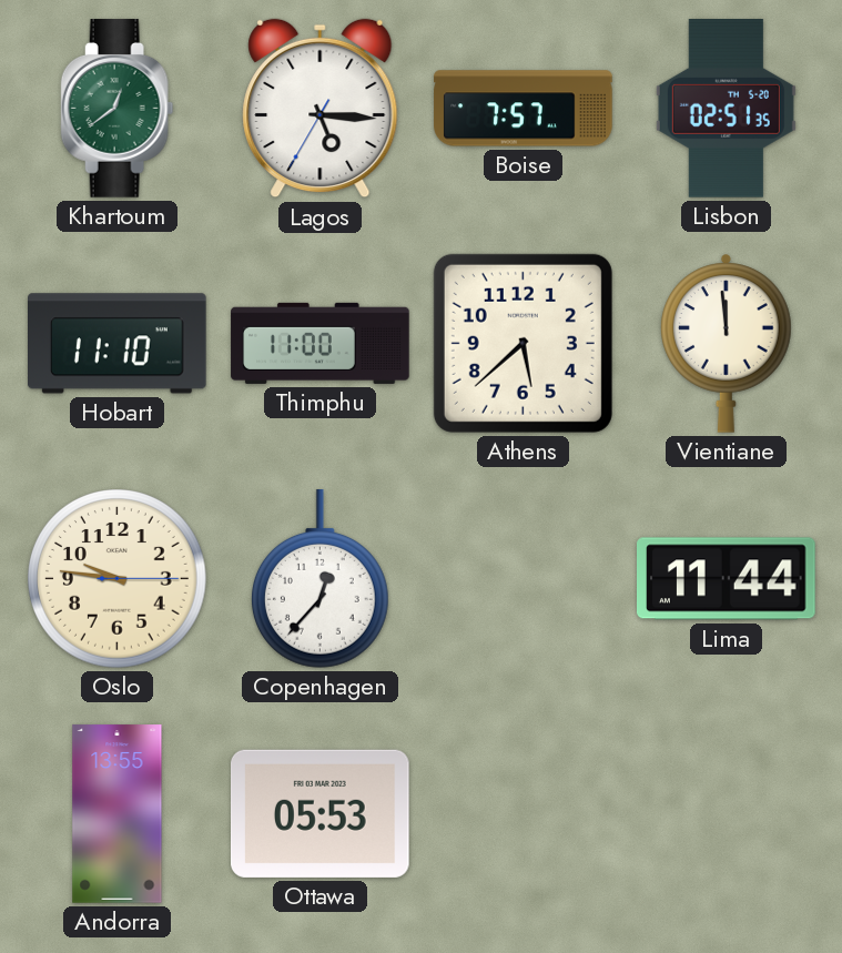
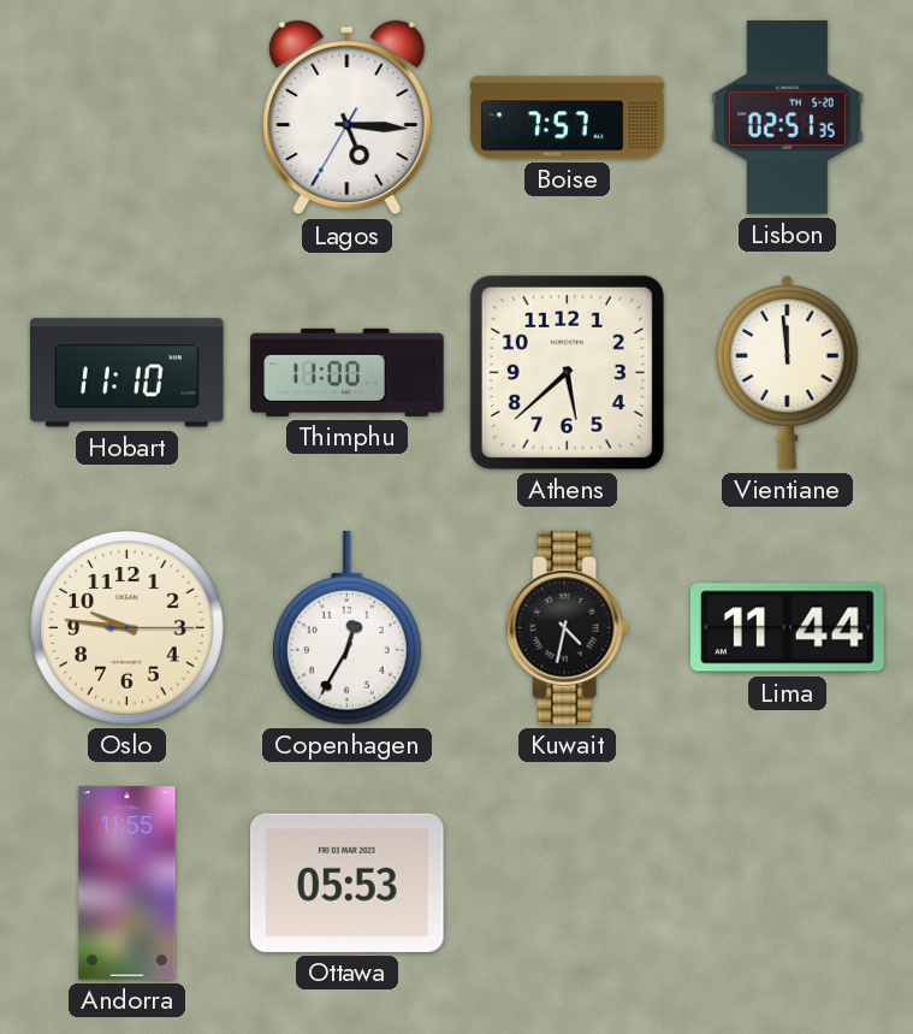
Khartoum: 12:39 -> none
Copenhagen: 12:37 -> 12:35
Kuwait: none -> 4:32
Andorra: 13:55 -> 11:55
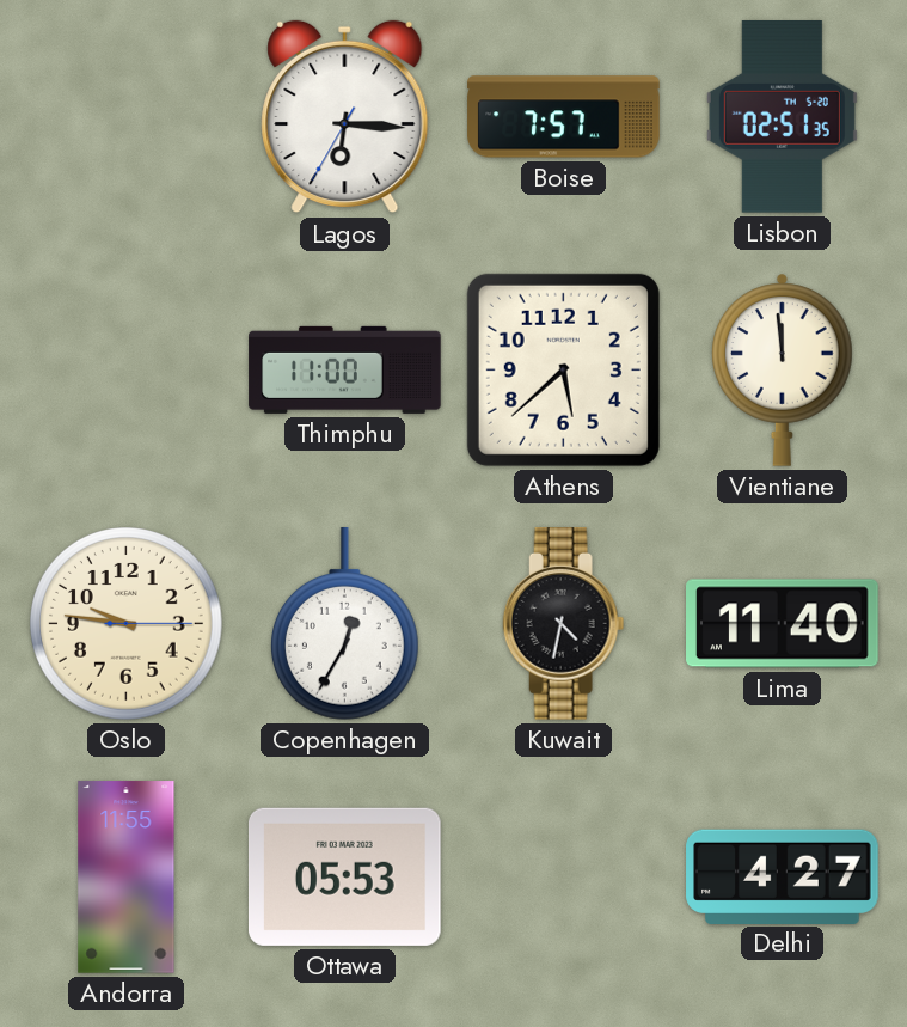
Lagos: 5:15 -> 6:15
Hobart: 11:10 -> none
Lima: 11:44 -> 11:40
Delhi: none -> 4:27
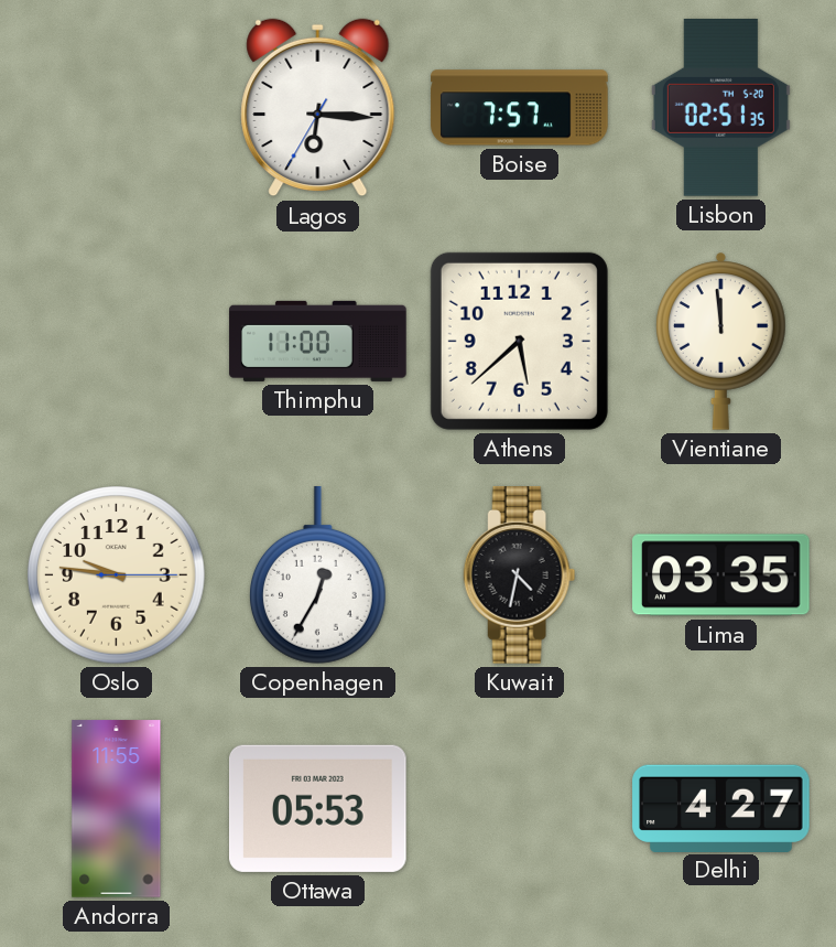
Lima: 11:40 -> 03:35
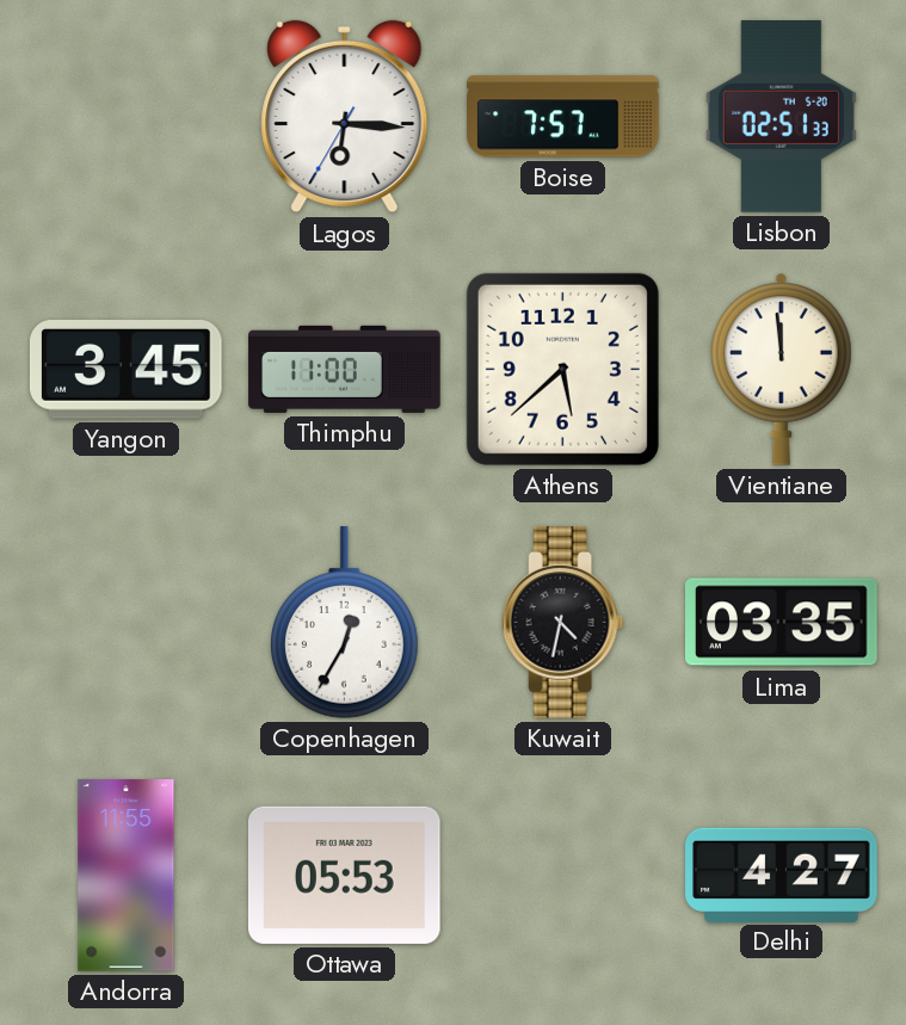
Lisbon: 02:51:35 -> 02:51:33
Yangon: none -> 3:45
Oslo: 9:46 -> none
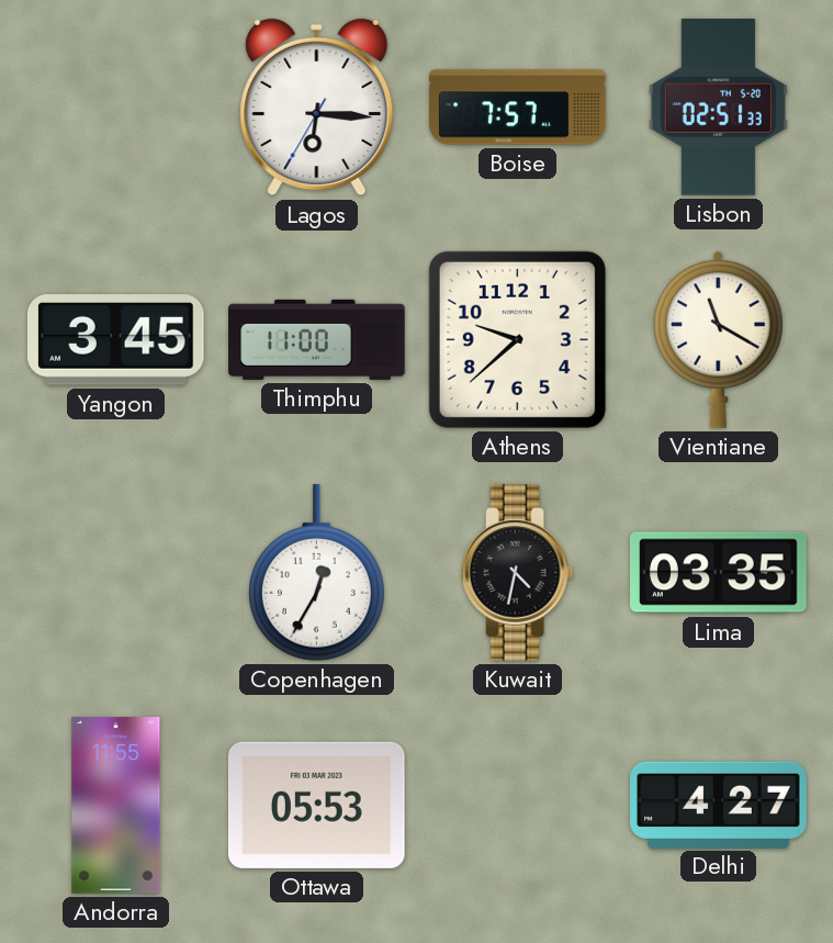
Athens: 5:38 -> 9:38
Vientiane: 11:59 -> 11:20
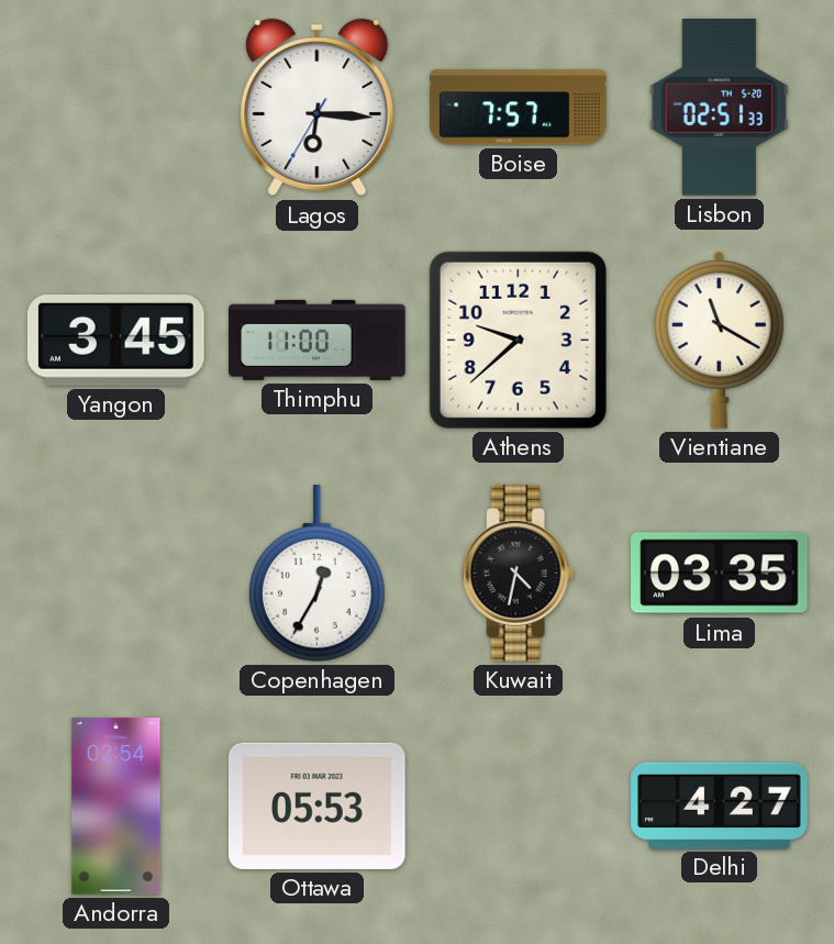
Andorra: 11:55 -> 02:54
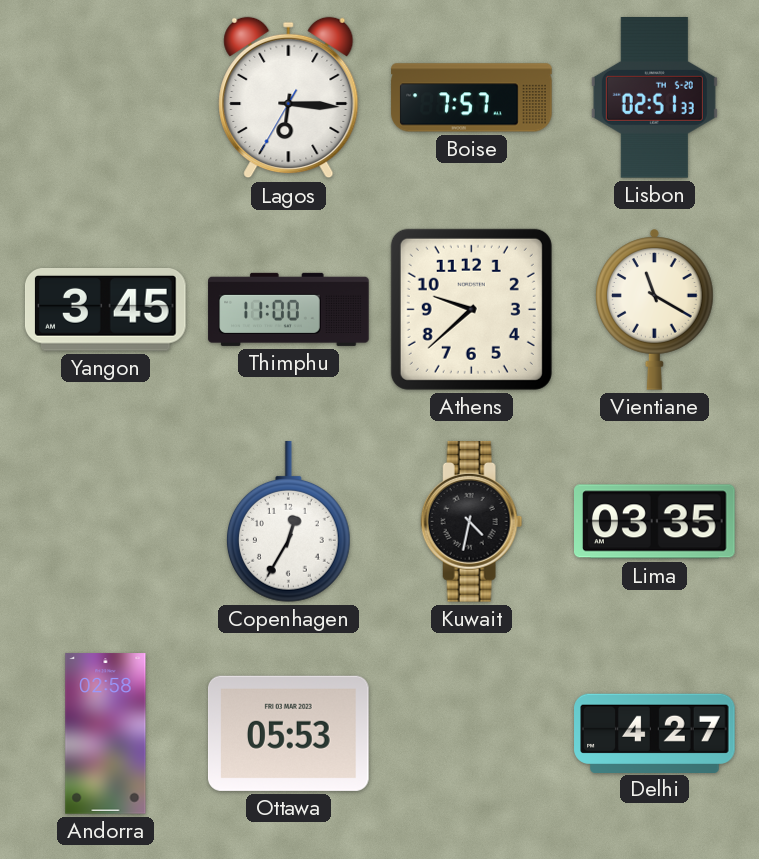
Andorra: 02:54 -> 02:58
